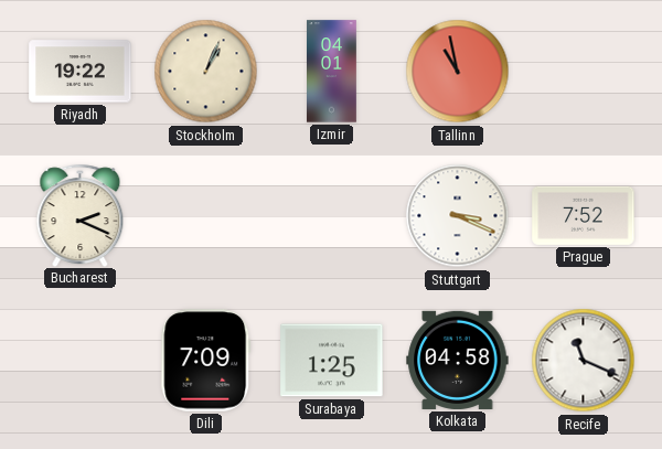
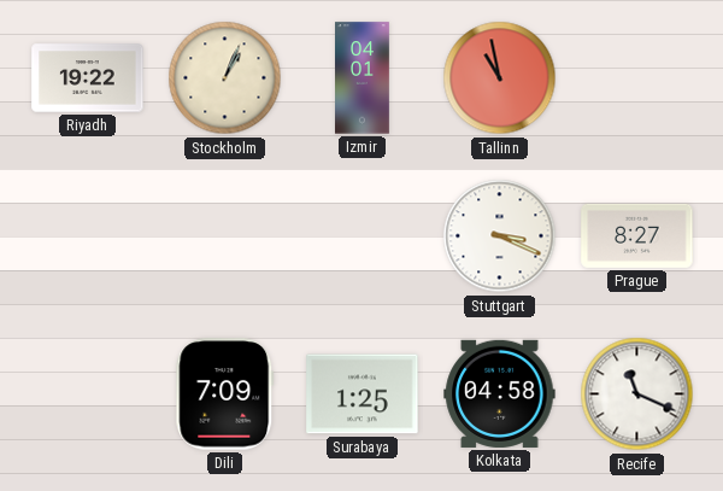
Bucharest: 2:19 -> none
Prague: 7:52 -> 8:27
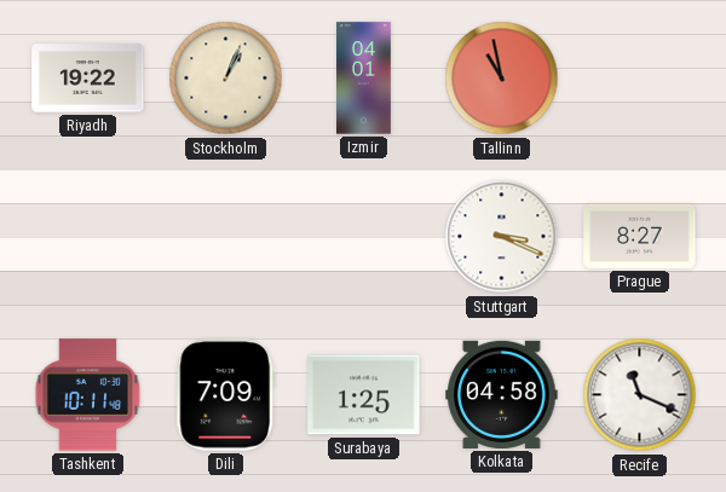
Tashkent: none -> 10:11
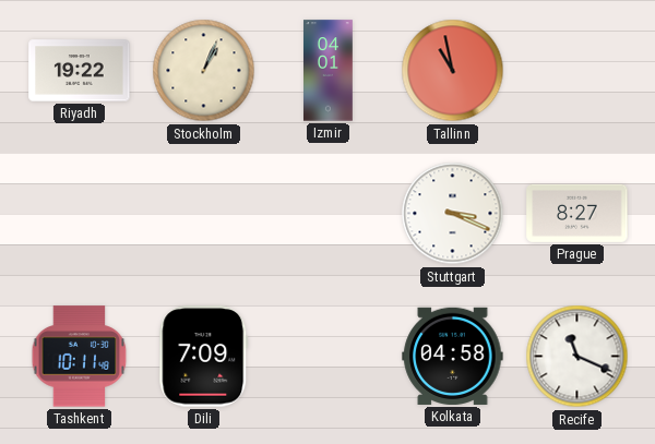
Surabaya: 1:25 -> none
